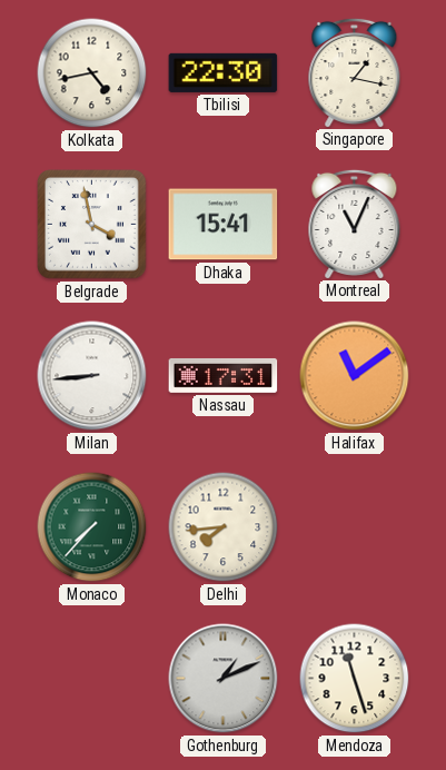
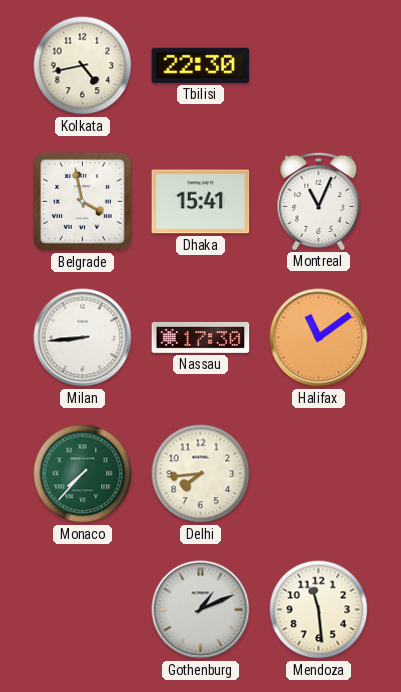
Singapore: 1:17 -> none
Nassau: 17:31 -> 17:30
Mendoza: 11:27 -> 11:29
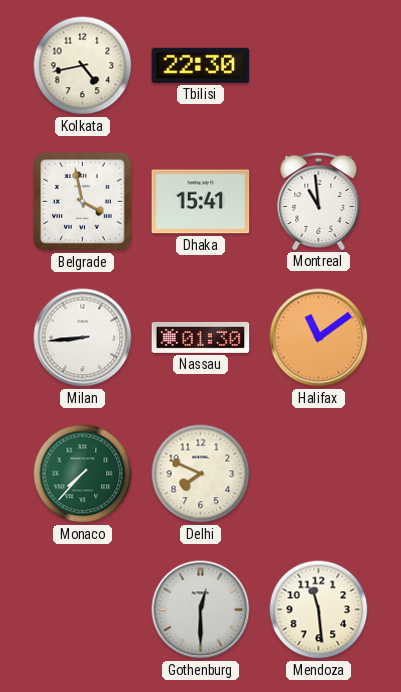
Montreal: 11:04 -> 10:59
Nassau: 17:30 -> 01:30
Delhi: 7:44 -> 7:49
Gothenburg: 1:11 -> 12:30
